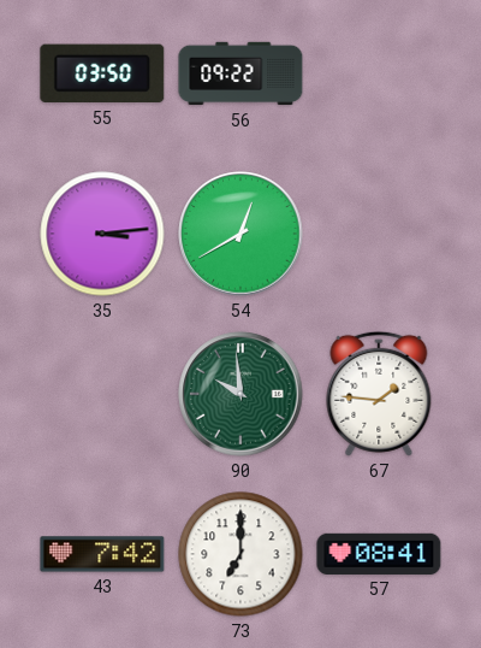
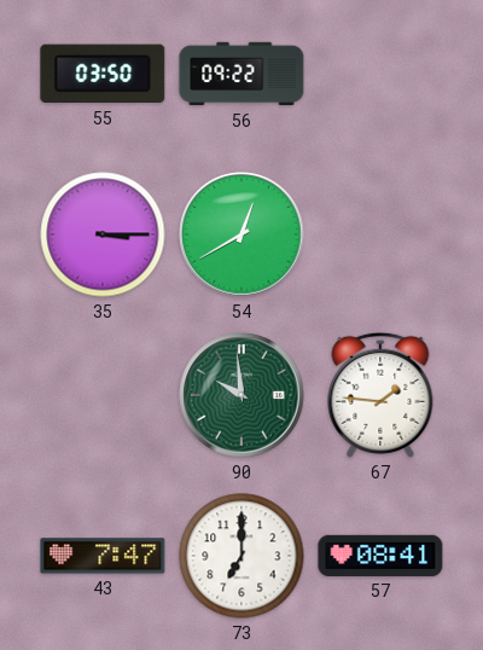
35: 3:14 -> 3:15
43: 7:42 -> 7:47
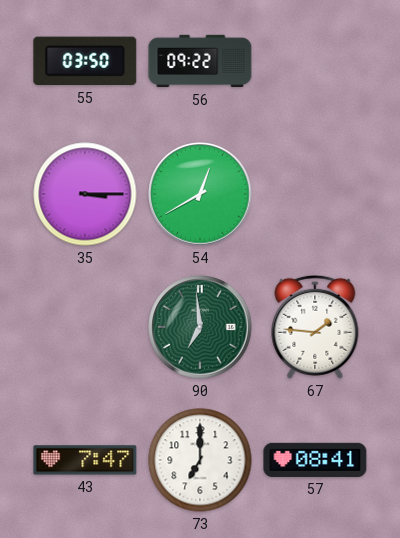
90: 9:59 -> 6:59
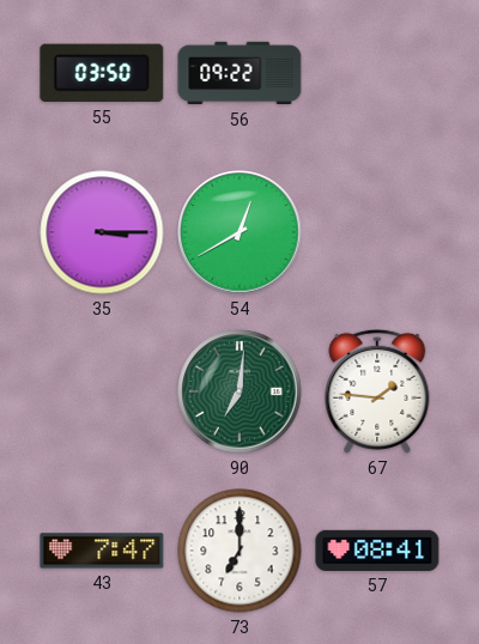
90: 6:59 -> 7:01
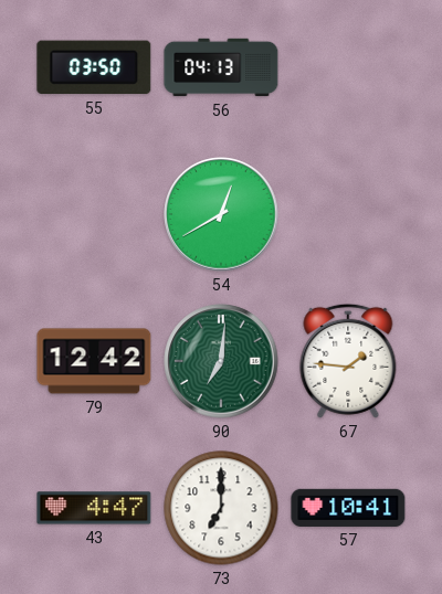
56: 09:22 -> 04:13
35: 3:15 -> none
79: none -> 12:42
43: 7:47 -> 4:47
57: 08:41 -> 10:41
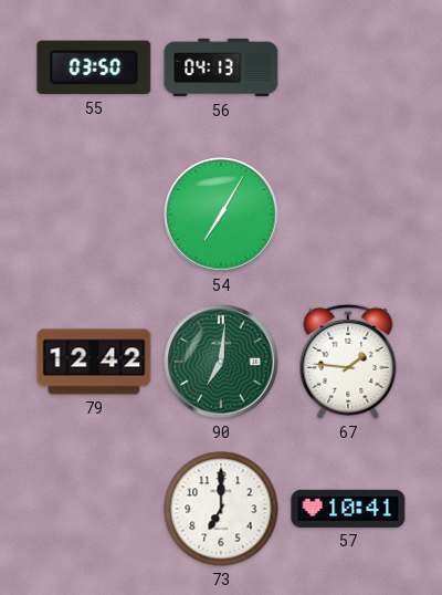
54: 12:40 -> 7:05
43: 4:47 -> none
